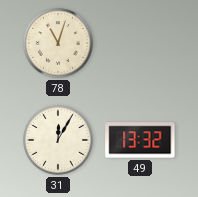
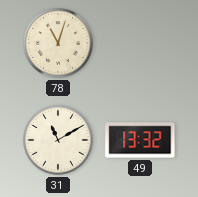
31: 12:05 -> 11:10
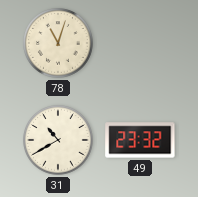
31: 11:10 -> 10:40
49: 13:32 -> 23:32
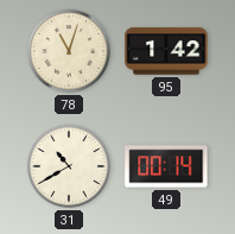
95: none -> 1:42
49: 23:32 -> 00:14
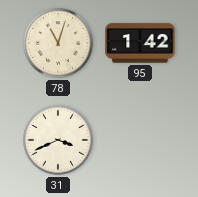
31: 10:40 -> 3:41
49: 00:14 -> none
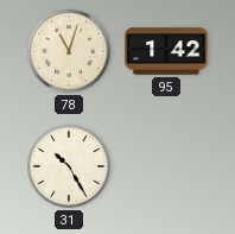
31: 3:41 -> 10:25
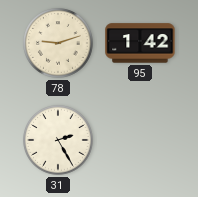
78: 11:03 -> 9:12
31: 10:25 -> 2:25
